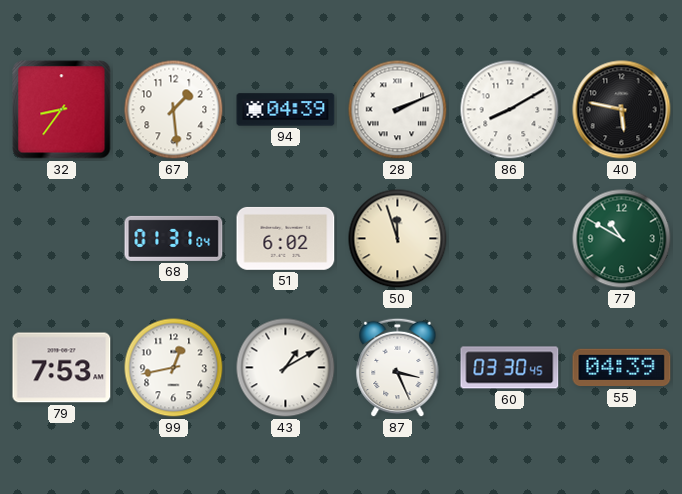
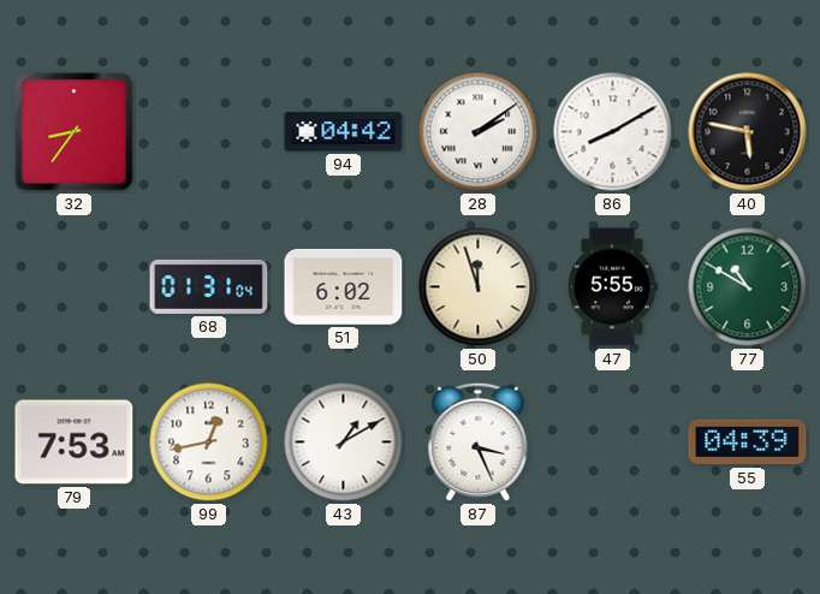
67: 1:29 -> none
94: 04:39 -> 04:42
28: 2:11 -> 2:09
47: none -> 5:55
60: 03:30 -> none
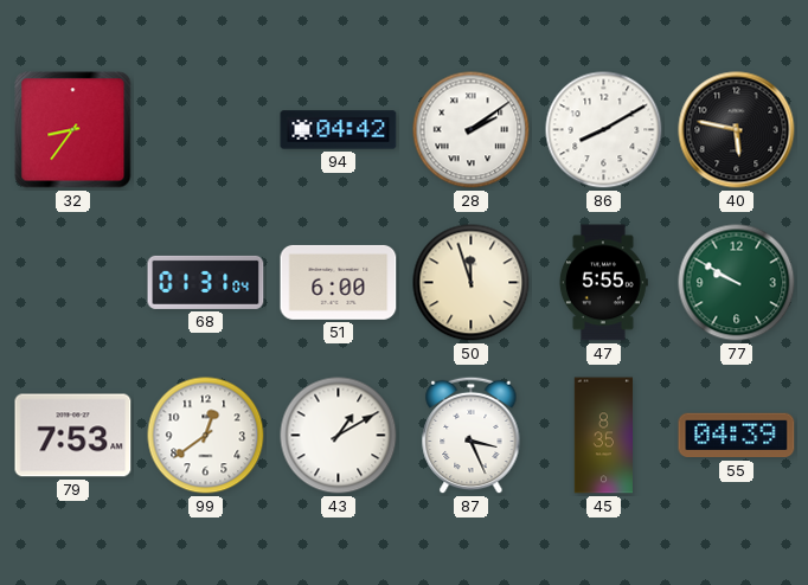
51: 6:02 -> 6:00
77: 10:50 -> 9:50
99: 12:43 -> 12:39
45: none -> 8:35
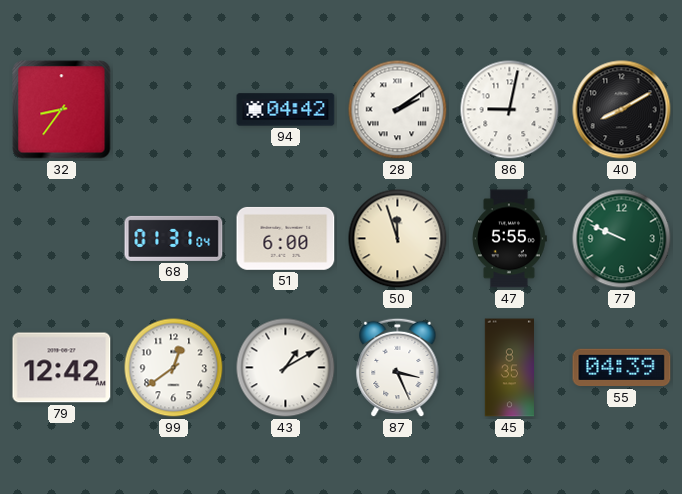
86: 8:10 -> 9:02
40: 5:47 -> 8:10
77: 9:50 -> 9:49
79: 7:53 -> 12:42
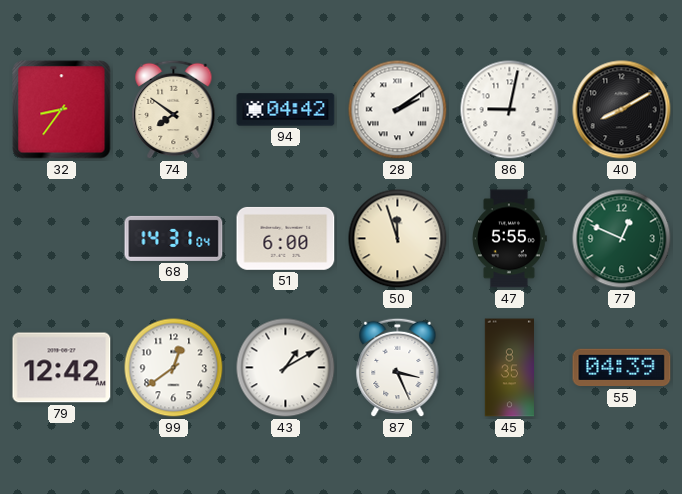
74: none -> 7:51
68: 01:31 -> 14:31
77: 9:49 -> 12:49
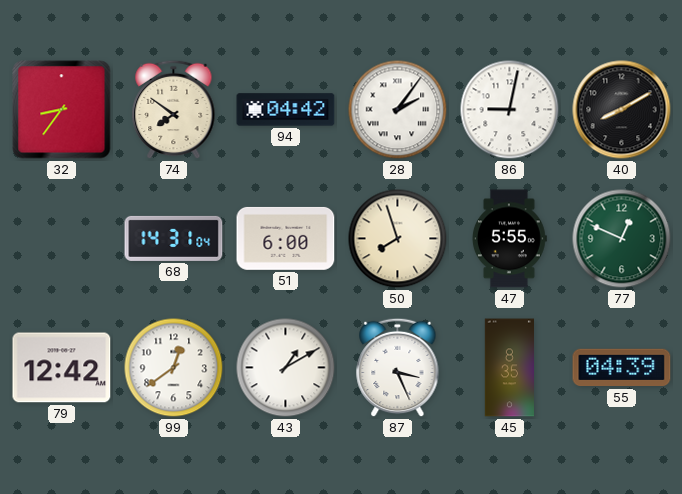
28: 2:09 -> 2:06
50: 11:57 -> 7:57
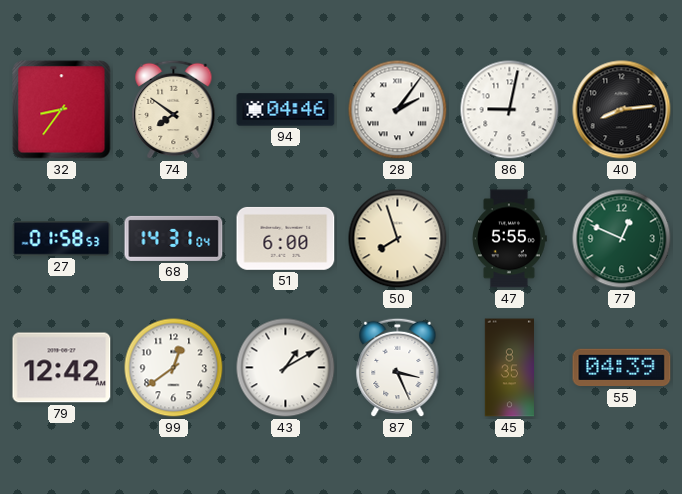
94: 04:42 -> 04:46
40: 8:10 -> 8:14
27: none -> 01:58
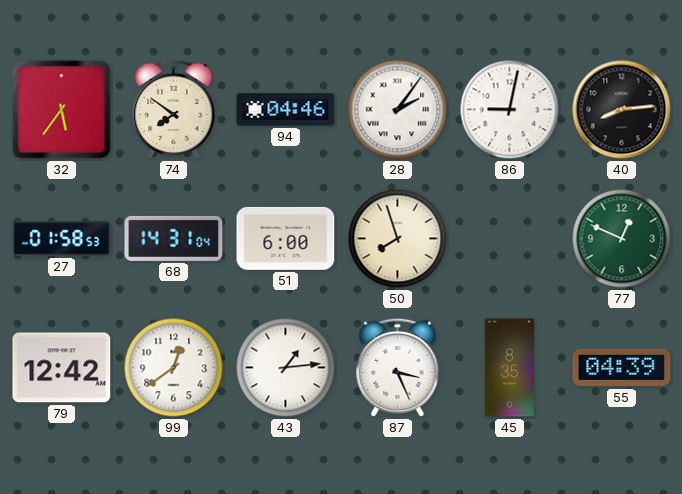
32: 8:36 -> 5:36
47: 5:55 -> none
43: 1:10 -> 1:14
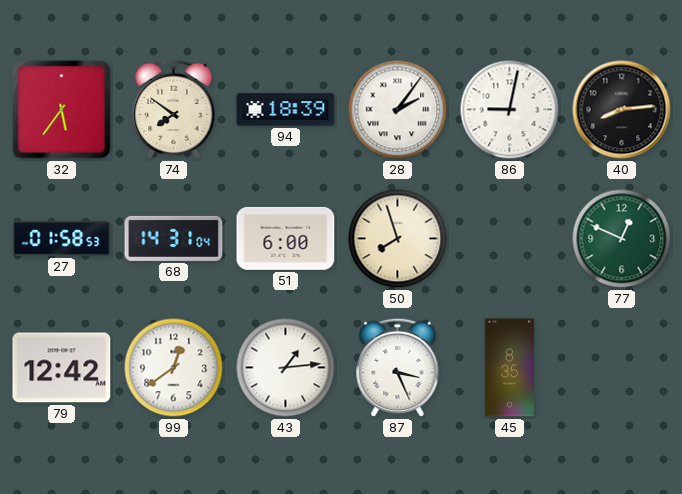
94: 04:46 -> 18:39
55: 04:39 -> none
